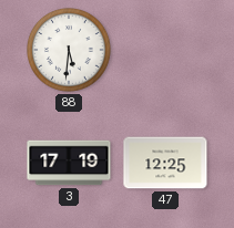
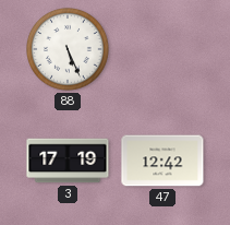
88: 5:31 -> 5:26
47: 12:25 -> 12:42
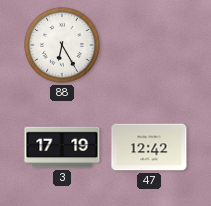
88: 5:26 -> 6:25
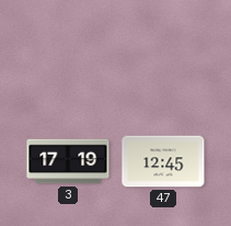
88: 6:25 -> none
47: 12:42 -> 12:45
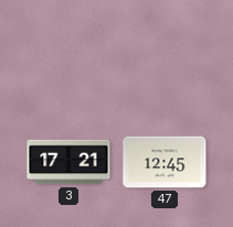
3: 17:19 -> 17:21
